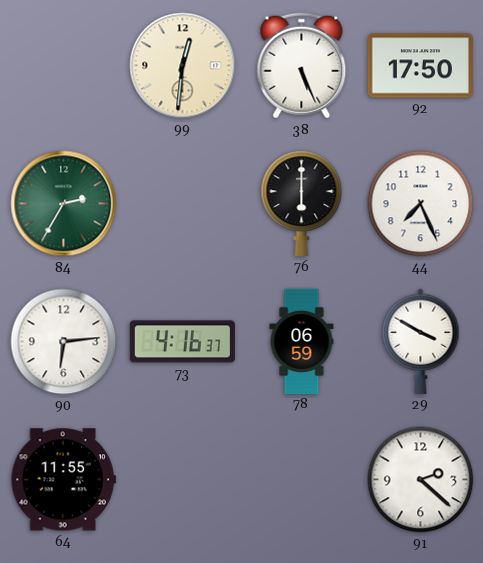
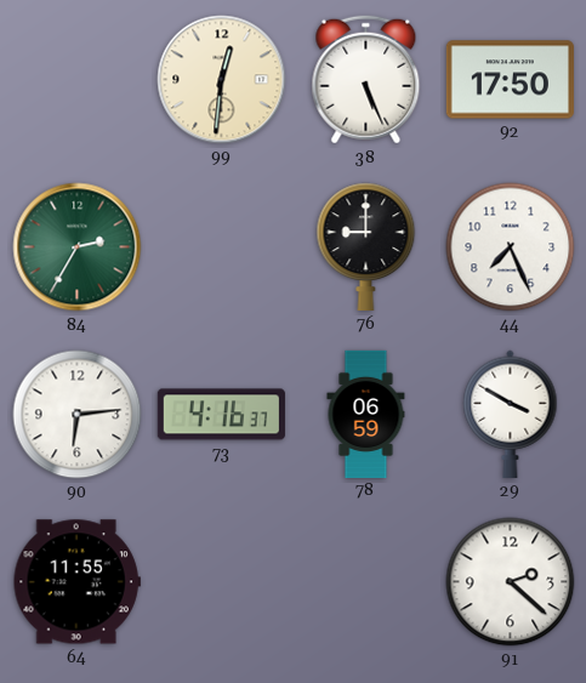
76: 6:00 -> 9:00
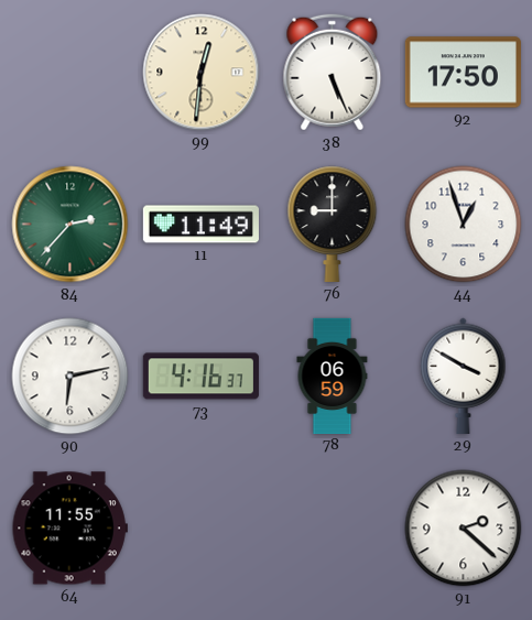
84: 2:35 -> 2:37
11: none -> 11:49
44: 7:26 -> 12:57
90: 6:14 -> 6:13
